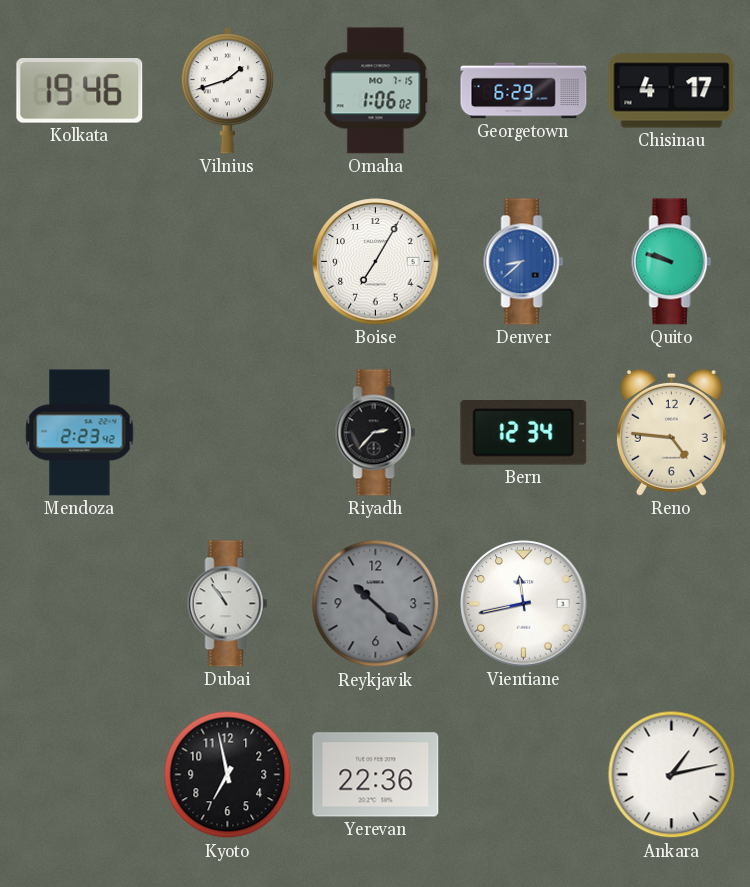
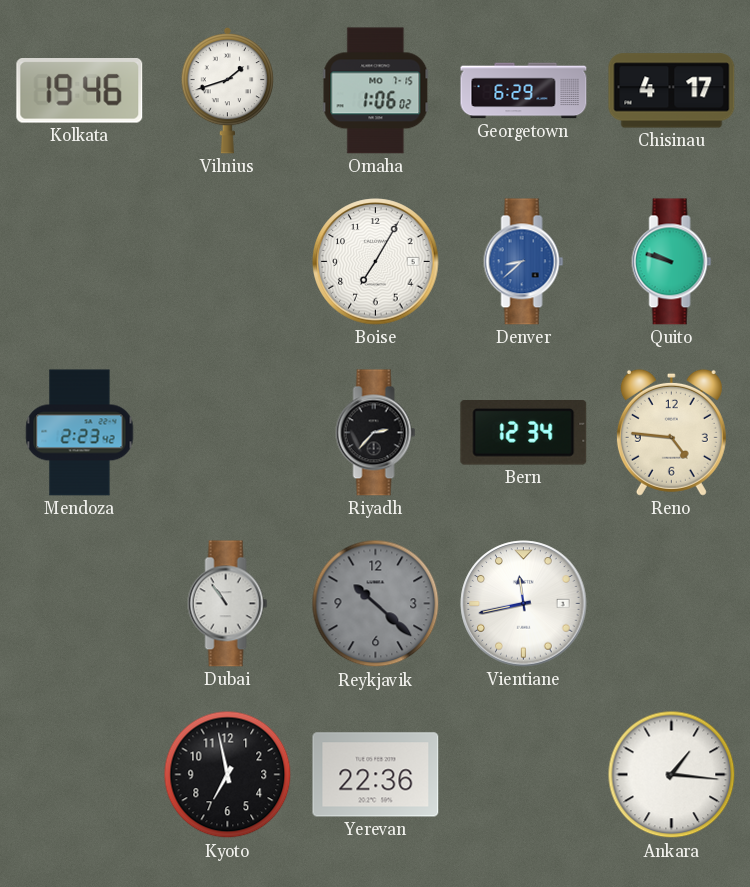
Ankara: 1:13 -> 1:16
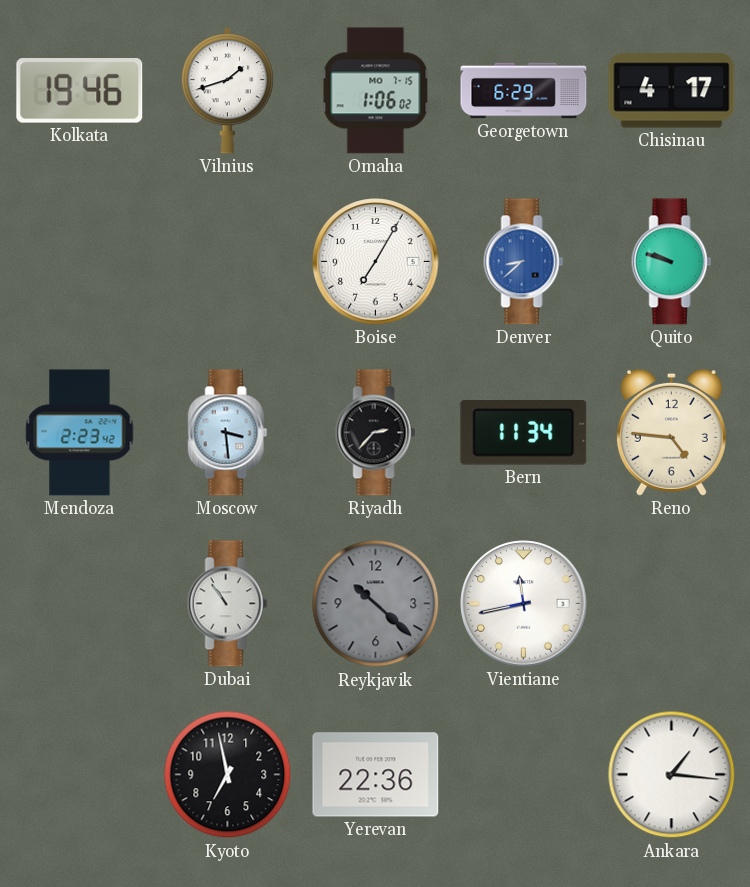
Moscow: none -> 3:29
Bern: 12:34 -> 11:34
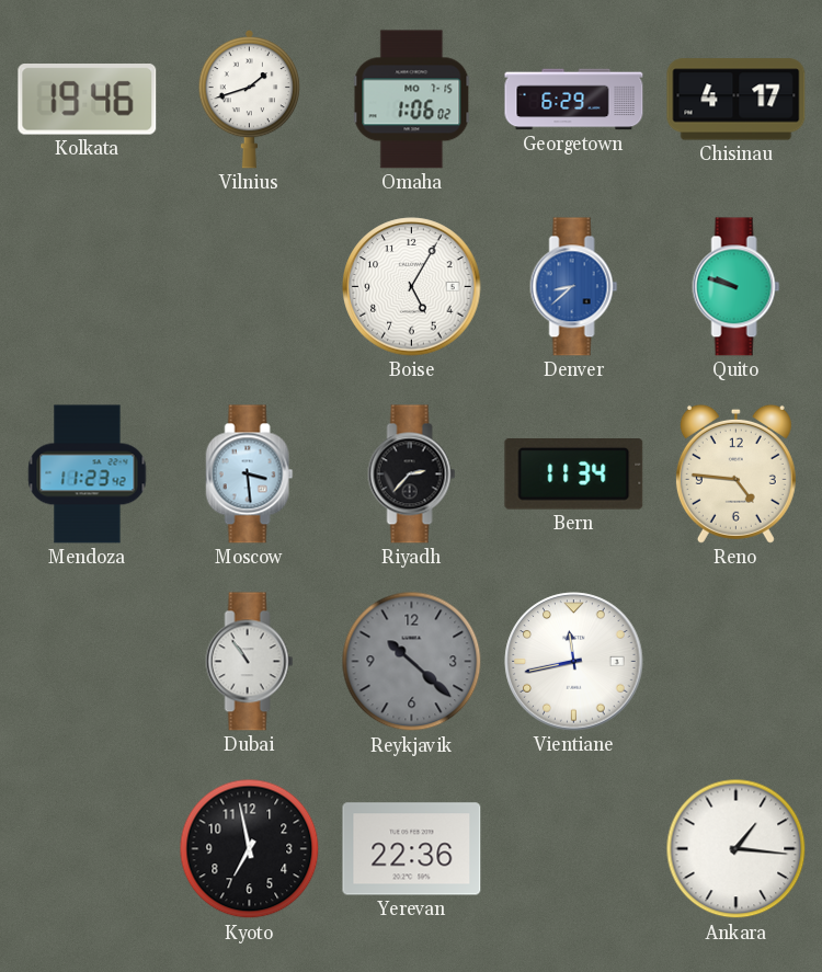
Boise: 7:05 -> 5:05
Mendoza: 2:23 -> 11:23
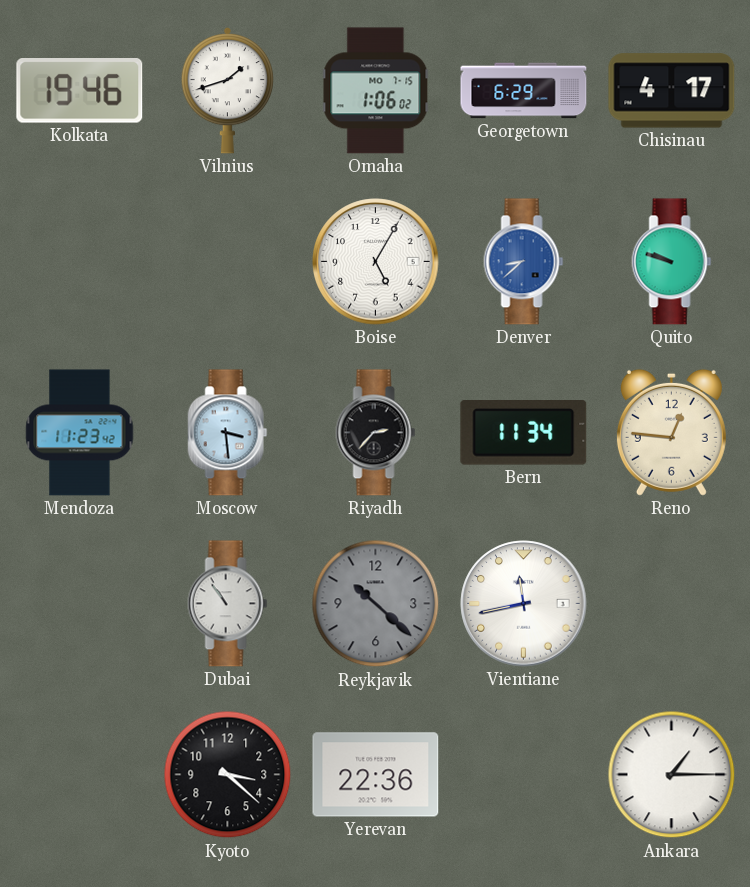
Reno: 4:46 -> 12:46
Kyoto: 6:58 -> 3:22
Ankara: 1:16 -> 1:15
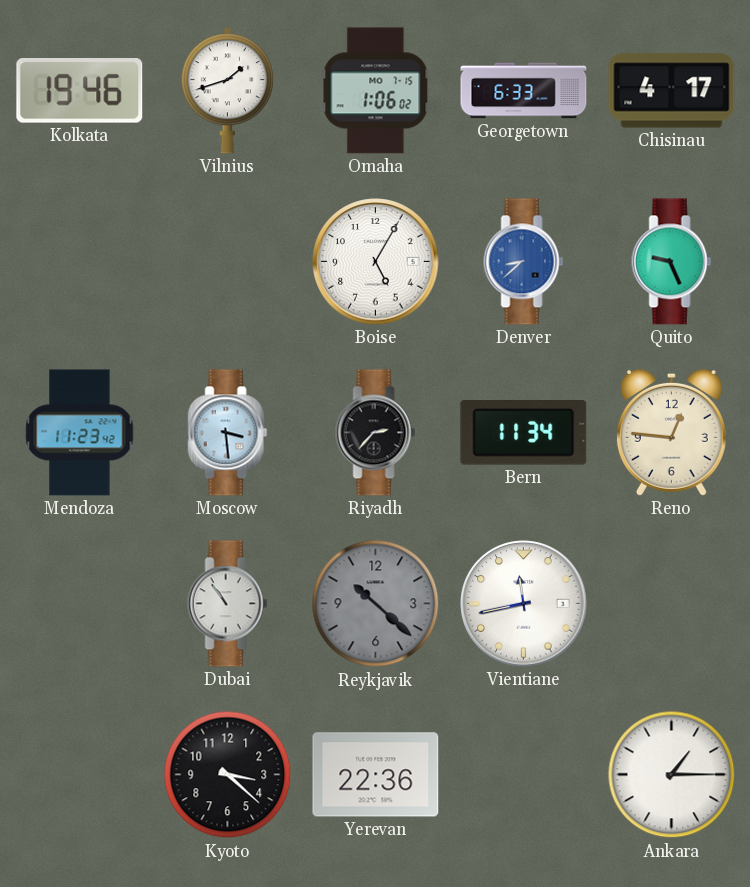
Georgetown: 6:29 -> 6:33
Quito: 9:48 -> 9:26
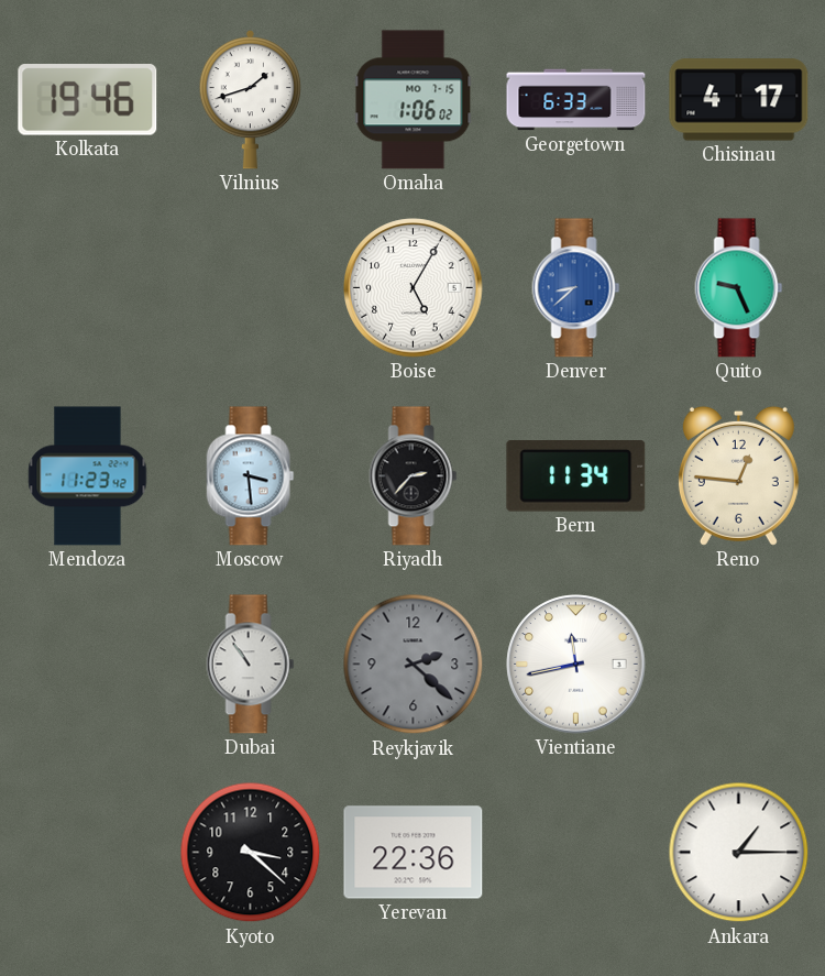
Reykjavik: 10:22 -> 2:22
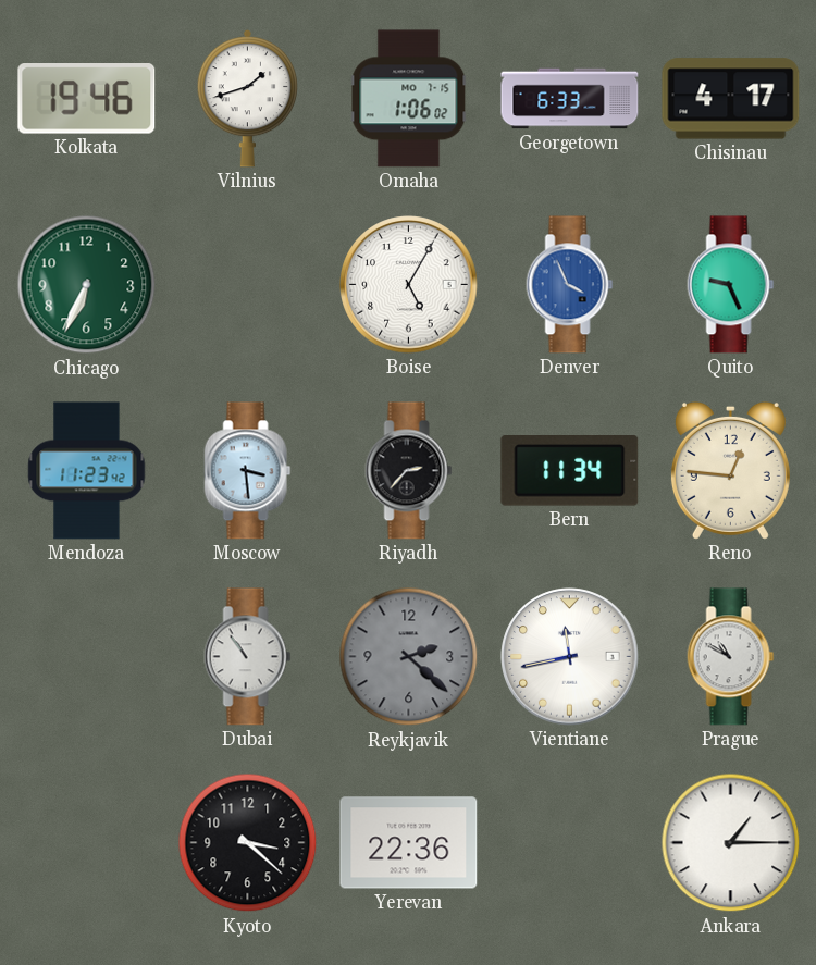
Chicago: none -> 6:34
Denver: 8:38 -> 3:56
Prague: none -> 10:50
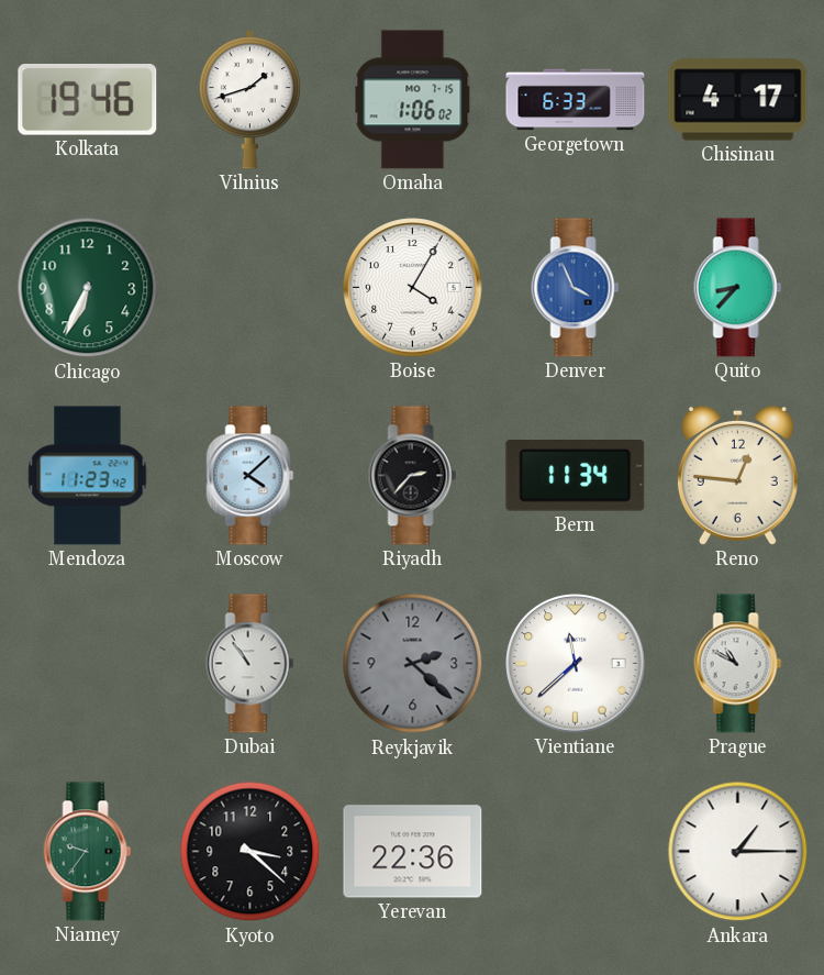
Boise: 5:05 -> 4:05
Quito: 9:26 -> 8:37
Moscow: 3:29 -> 4:08
Vientiane: 11:43 -> 11:38
Niamey: none -> 9:36
